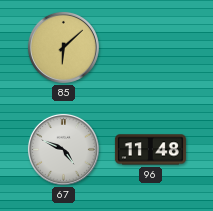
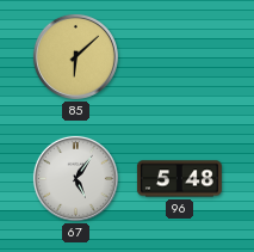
67: 4:49 -> 5:06
96: 11:48 -> 5:48
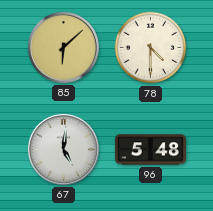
78: none -> 4:30
67: 5:06 -> 5:01
